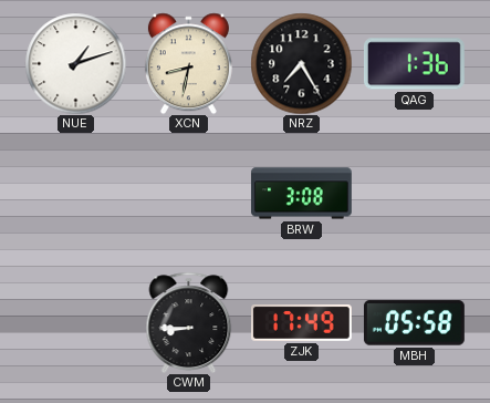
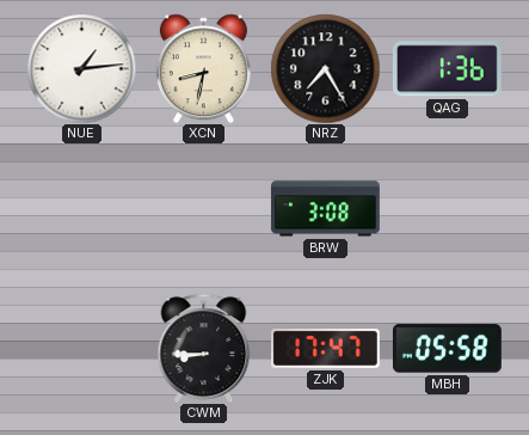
NUE: 1:12 -> 1:14
ZJK: 17:49 -> 17:47
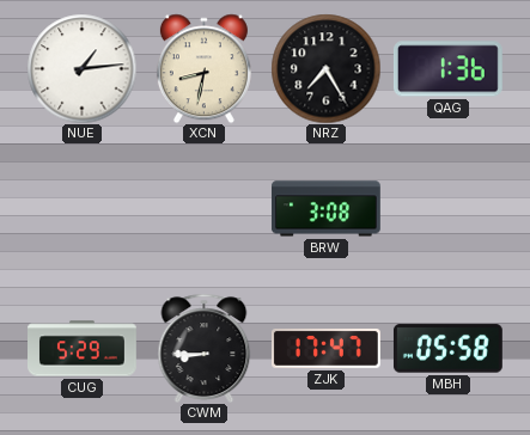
CUG: none -> 5:29
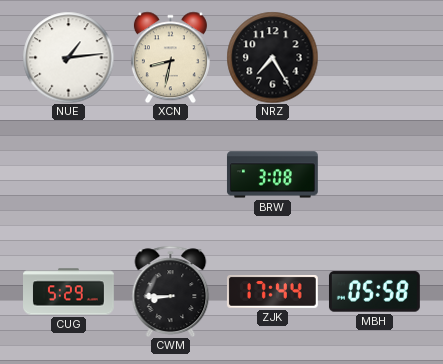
QAG: 1:36 -> none
ZJK: 17:47 -> 17:44
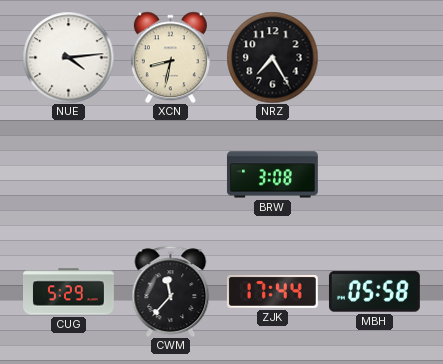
NUE: 1:14 -> 4:14
CWM: 8:45 -> 11:37
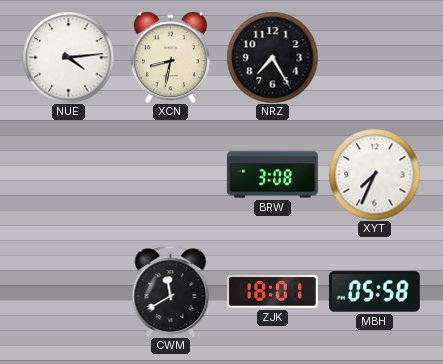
XYT: none -> 7:34
CUG: 5:29 -> none
CWM: 11:37 -> 11:40
ZJK: 17:44 -> 18:01
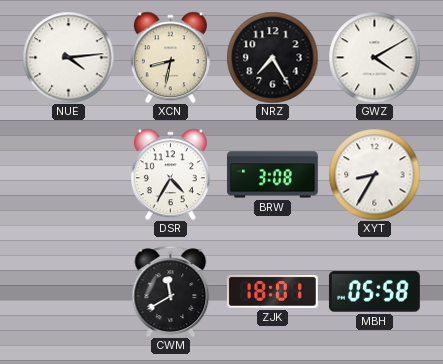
GWZ: none -> 4:10
DSR: none -> 4:35
XYT: 7:34 -> 8:35
